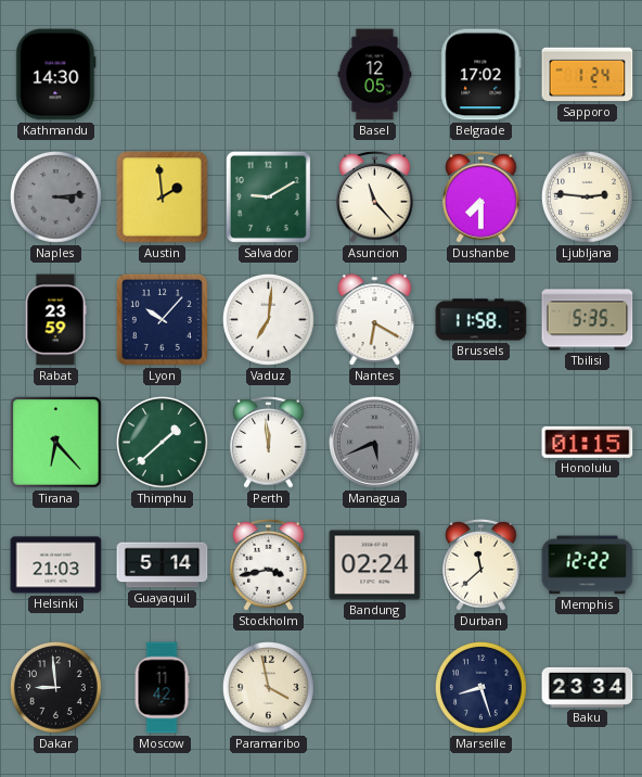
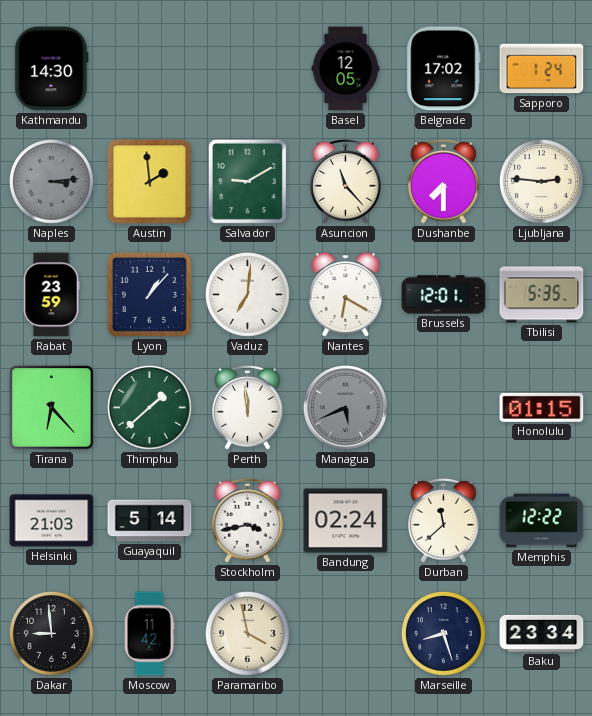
Lyon: 10:07 -> 1:07
Brussels: 11:58 -> 12:01
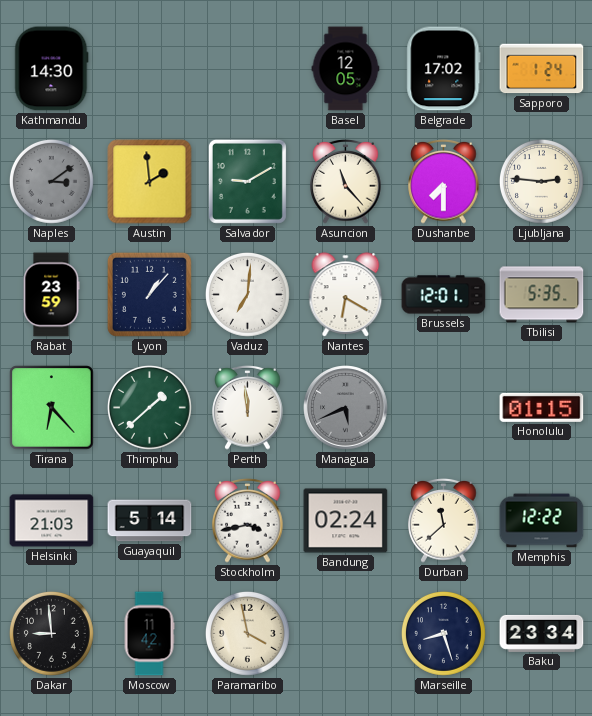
Naples: 3:14 -> 3:09
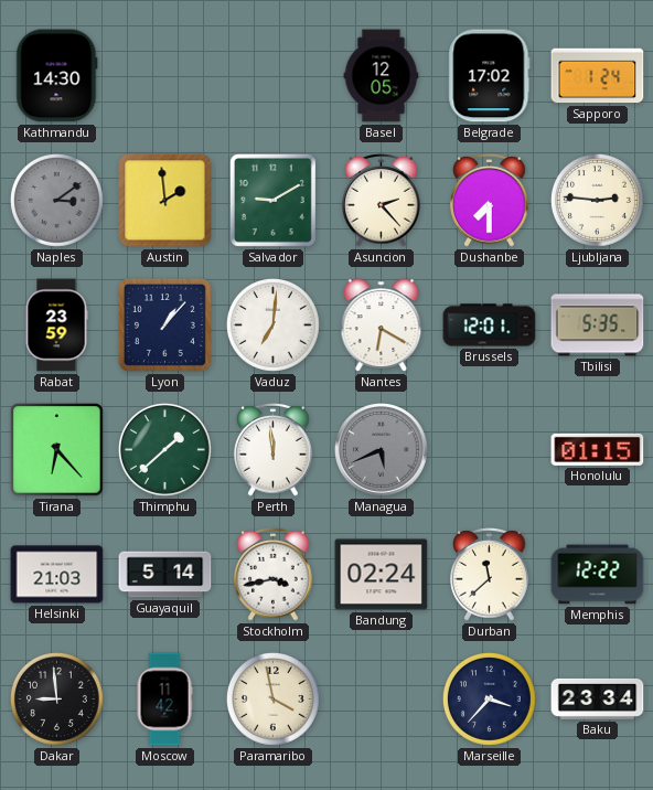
Asuncion: 11:23 -> 2:23
Marseille: 8:27 -> 3:37
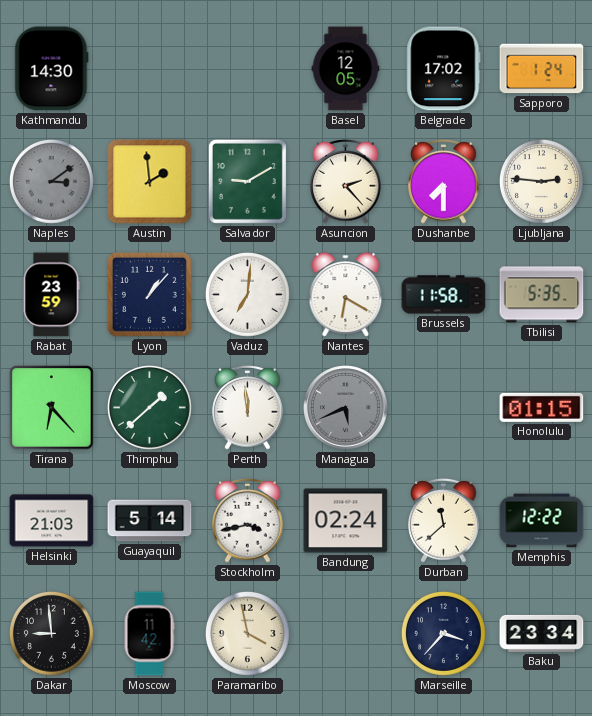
Brussels: 12:01 -> 11:58
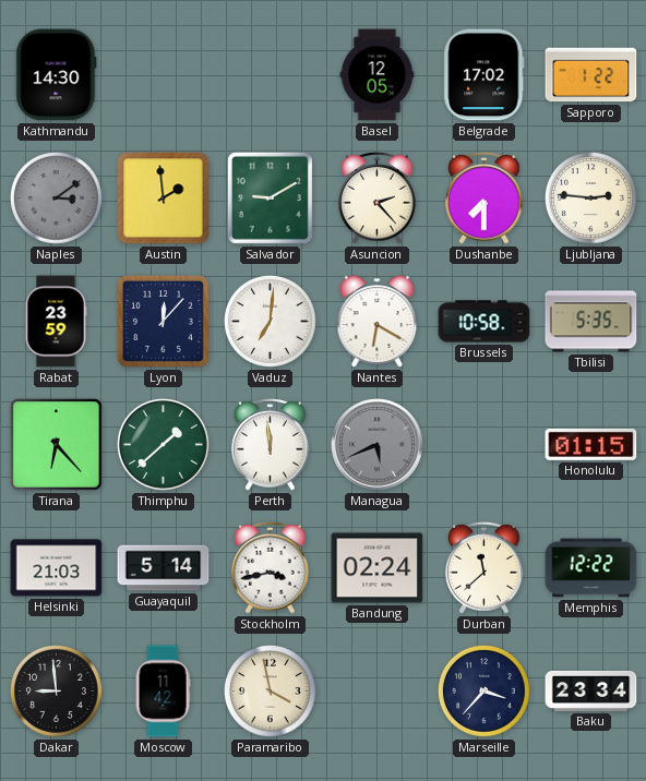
Sapporo: 1:24 -> 1:22
Lyon: 1:07 -> 12:07
Brussels: 11:58 -> 10:58
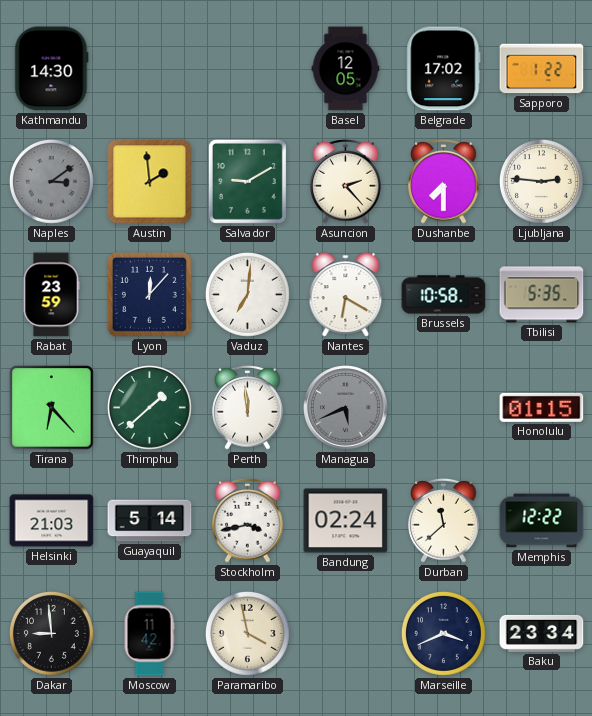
Marseille: 3:37 -> 3:41
